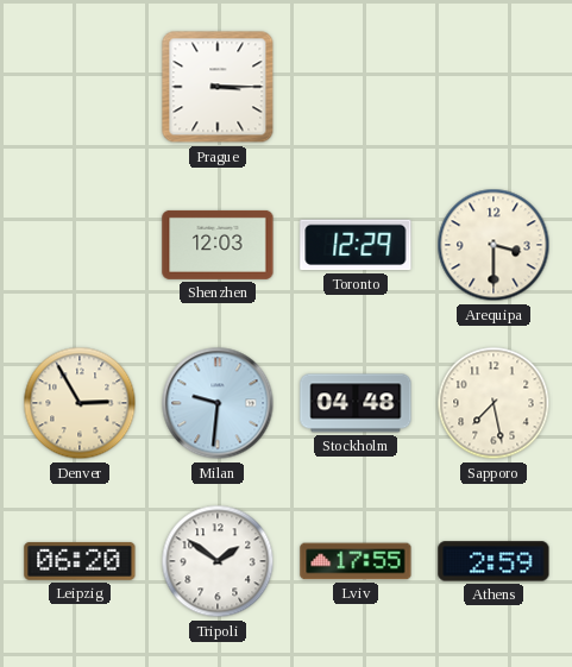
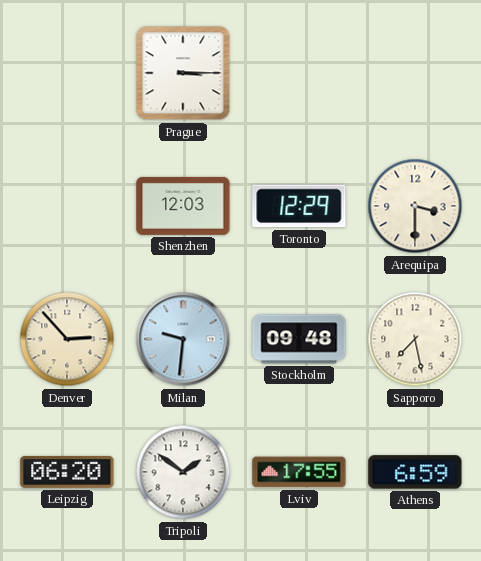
Denver: 2:55 -> 2:53
Stockholm: 04:48 -> 09:48
Athens: 2:59 -> 6:59
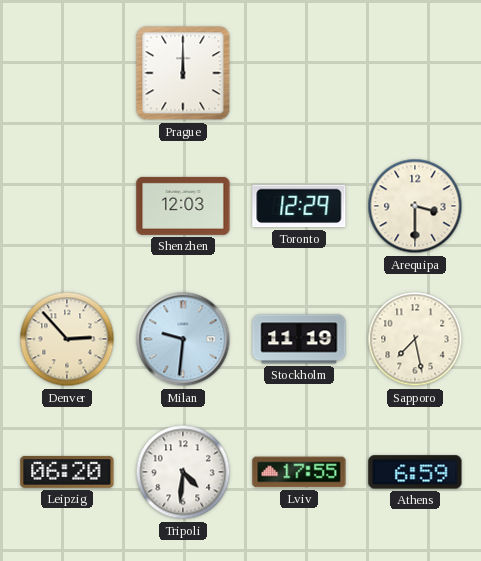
Prague: 3:15 -> 12:00
Stockholm: 09:48 -> 11:19
Tripoli: 1:51 -> 4:31
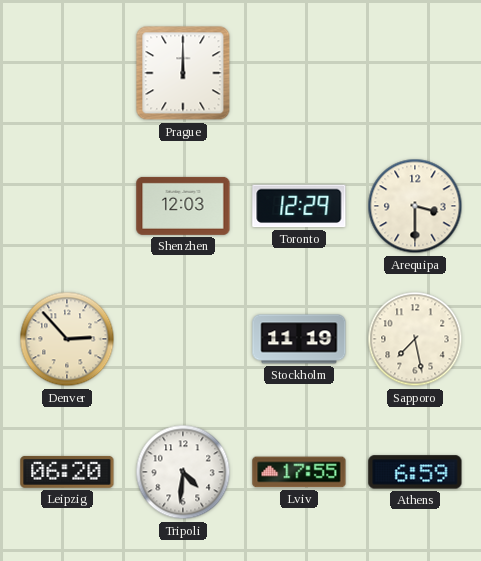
Milan: 9:31 -> none
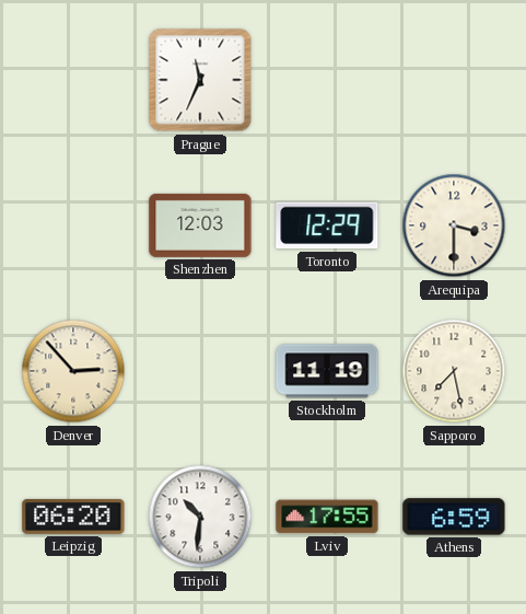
Prague: 12:00 -> 11:34
Tripoli: 4:31 -> 10:31
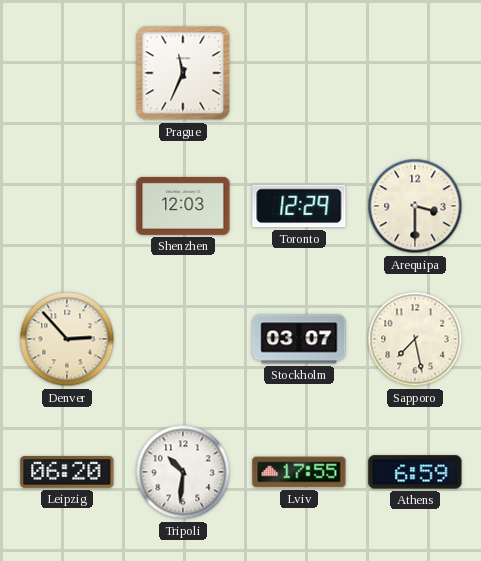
Stockholm: 11:19 -> 03:07
